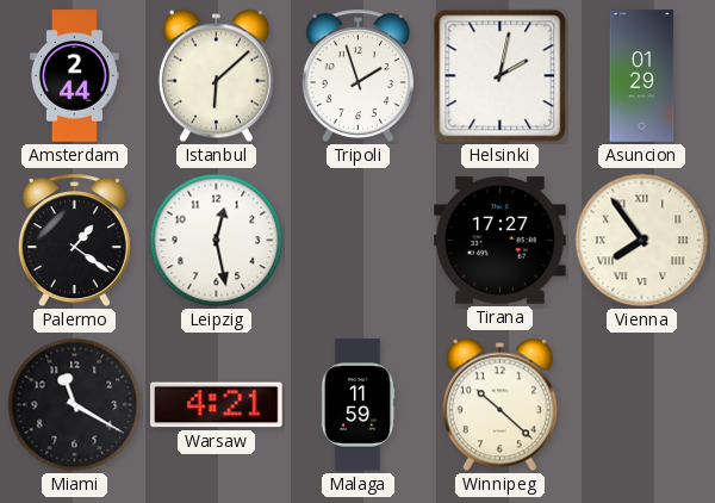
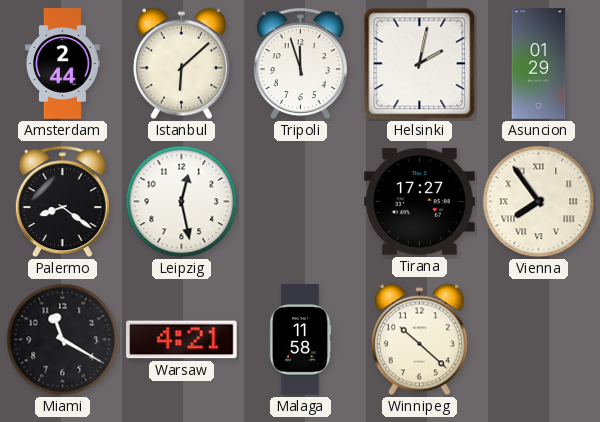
Tripoli: 1:57 -> 11:57
Palermo: 1:21 -> 8:21
Malaga: 11:59 -> 11:58
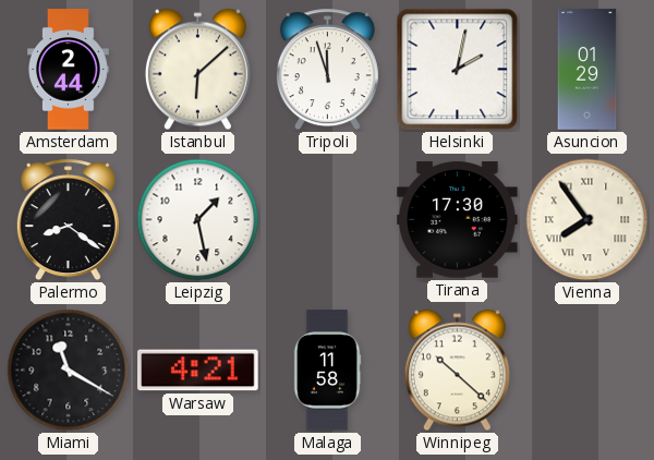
Leipzig: 12:28 -> 1:28
Tirana: 17:27 -> 17:30
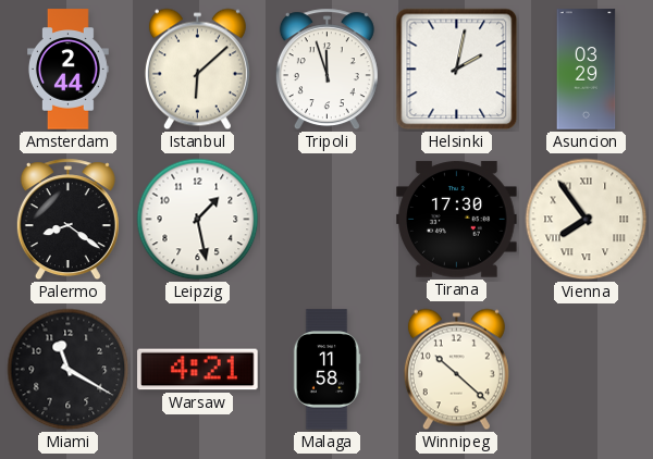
Asuncion: 01:29 -> 03:29
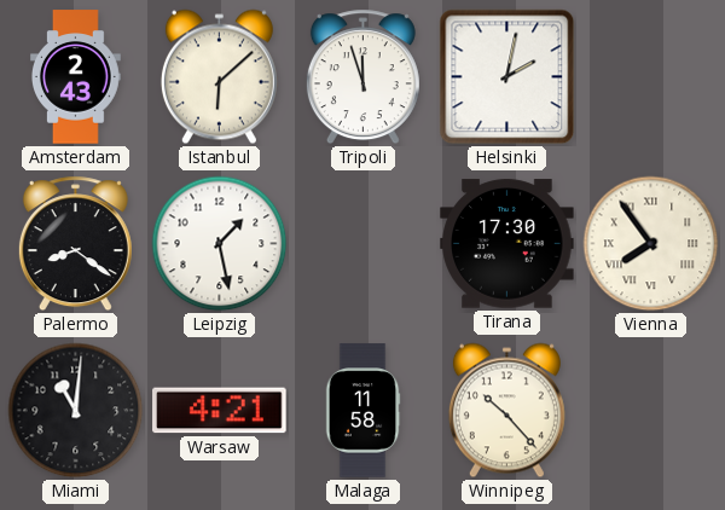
Amsterdam: 2:44 -> 2:43
Asuncion: 03:29 -> none
Miami: 11:20 -> 11:01
Winnipeg: 10:22 -> 10:23
